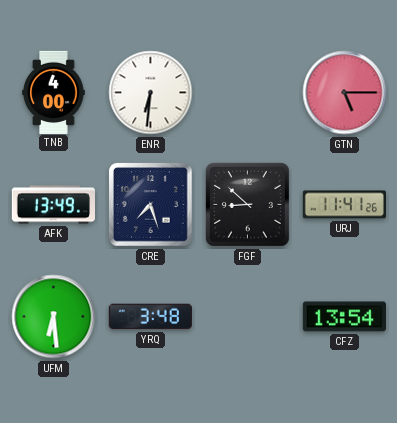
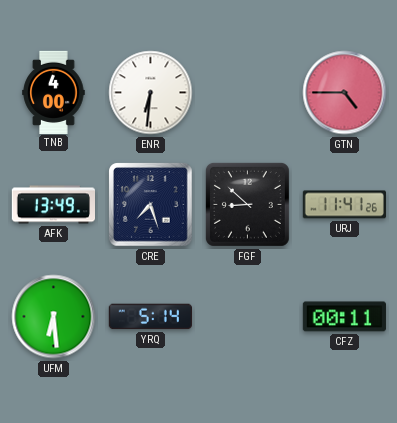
GTN: 5:15 -> 4:45
YRQ: 3:48 -> 5:14
CFZ: 13:54 -> 00:11
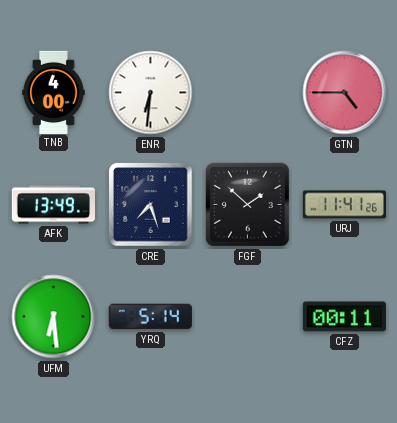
FGF: 8:52 -> 1:52
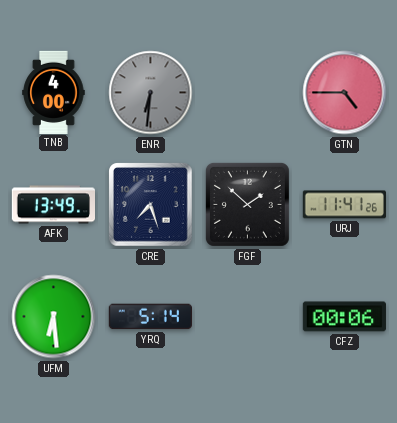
ENR dial: white -> grey
CFZ: 00:11 -> 00:06
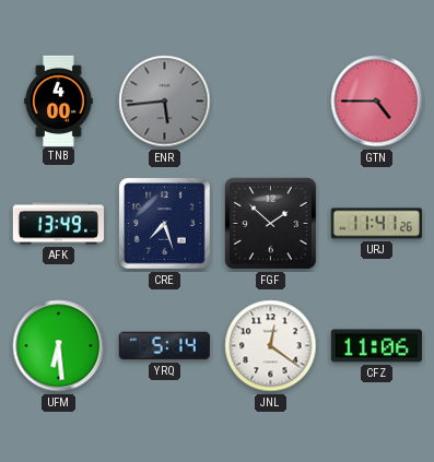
ENR: 6:31 -> 5:44
JNL: none -> 12:21
CFZ: 00:06 -> 11:06
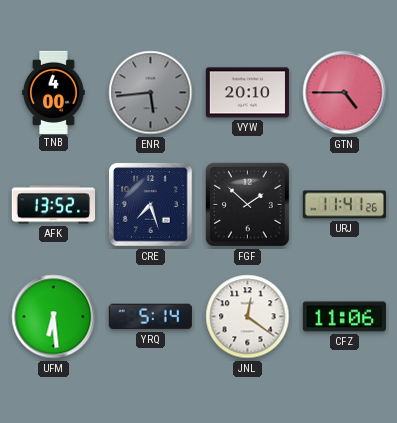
VYW: none -> 20:10
AFK: 13:49 -> 13:52
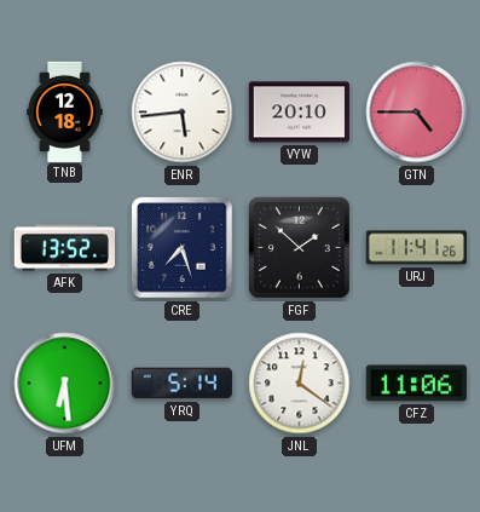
TNB: 4:00 -> 12:18
ENR dial: grey -> white
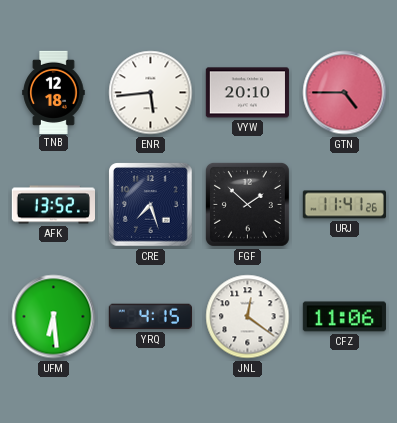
YRQ: 5:14 -> 4:15
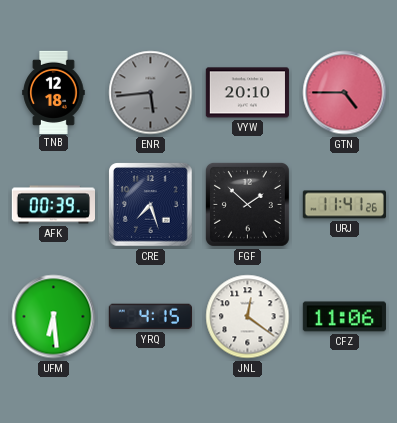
ENR dial: white -> grey
AFK: 13:52 -> 00:39
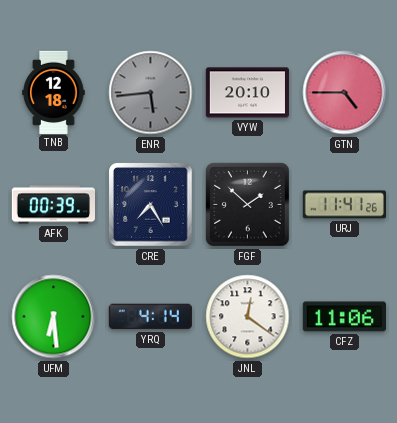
CRE: 7:27 -> 7:25
YRQ: 4:15 -> 4:14
